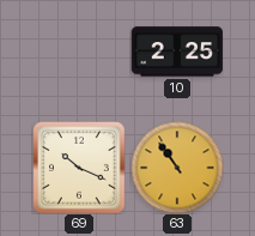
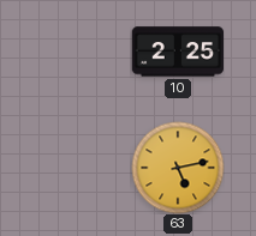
69: 10:19 -> none
63: 10:54 -> 5:13
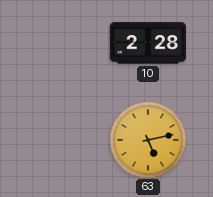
10: 2:25 -> 2:28
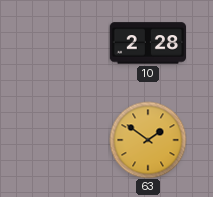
63: 5:13 -> 1:51
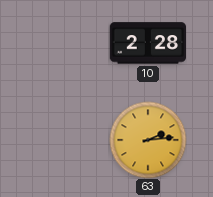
63: 1:51 -> 2:14
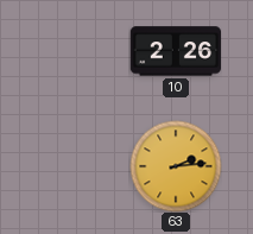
10: 2:28 -> 2:26
